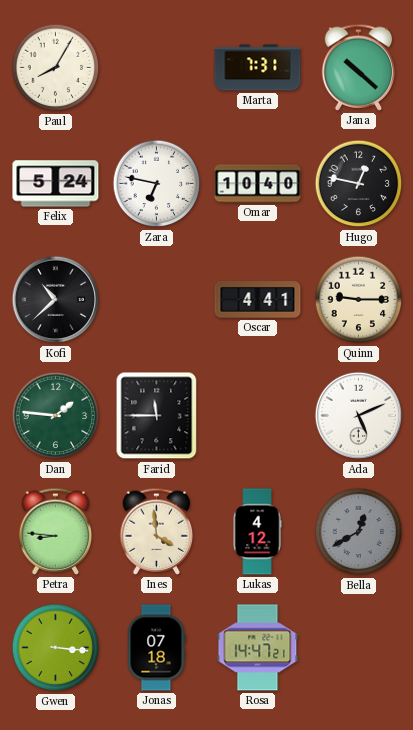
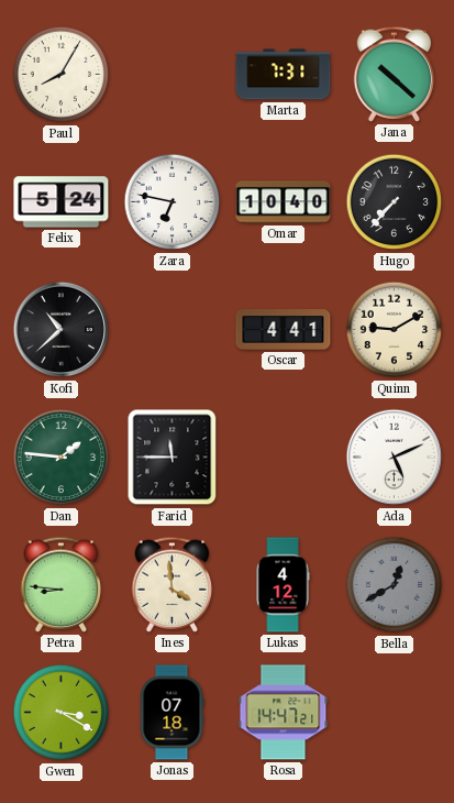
Hugo: 12:47 -> 7:37
Quinn: 9:15 -> 9:10
Gwen: 3:16 -> 3:20
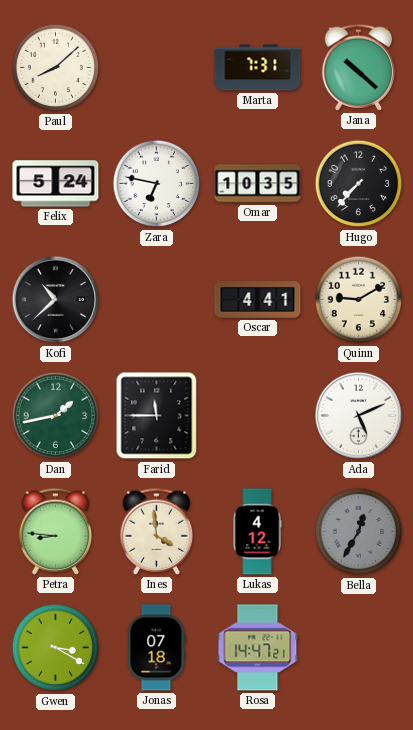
Paul: 8:05 -> 8:08
Omar: 10:40 -> 10:35
Dan: 1:46 -> 1:43
Bella: 12:40 -> 12:35
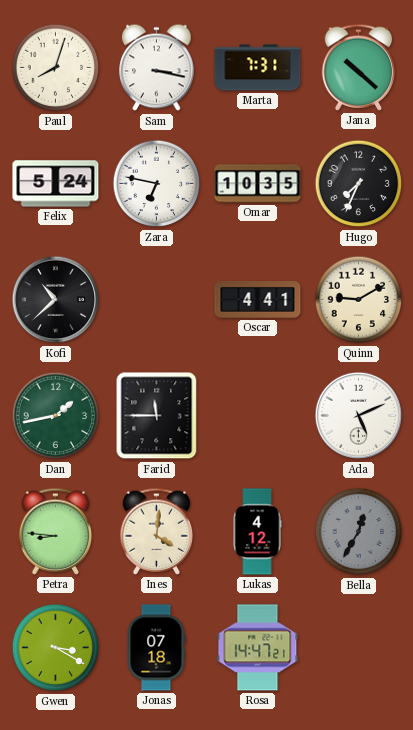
Paul: 8:08 -> 8:03
Sam: none -> 3:17
Hugo: 7:37 -> 7:34
Ines: 3:59 -> 4:01
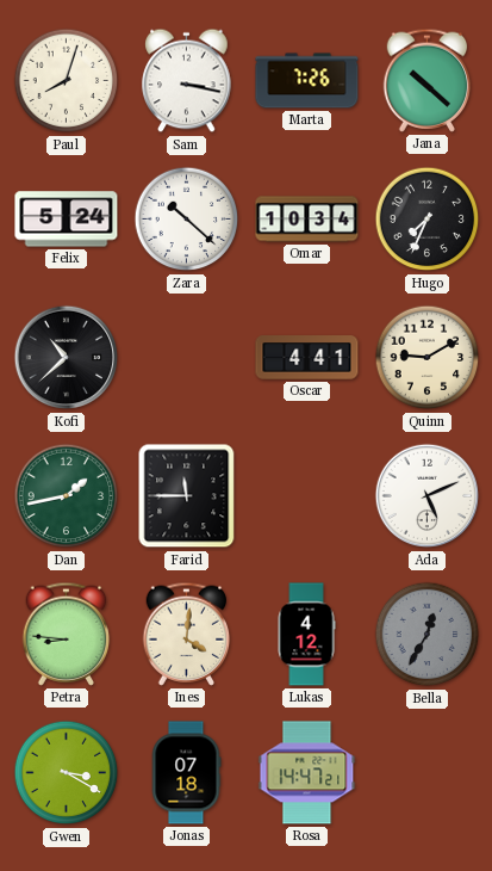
Marta: 7:31 -> 7:26
Zara: 6:47 -> 10:22
Omar: 10:35 -> 10:34
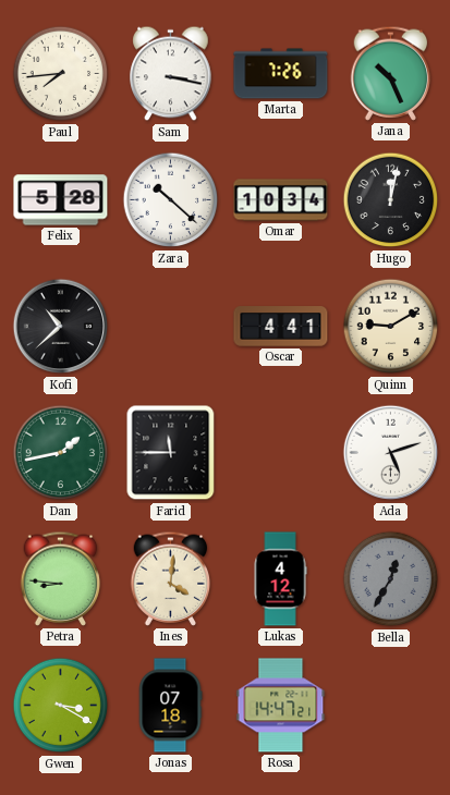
Paul: 8:03 -> 7:44
Jana: 10:22 -> 10:26
Felix: 5:24 -> 5:28
Hugo: 7:34 -> 12:02
Ada: 5:11 -> 5:12
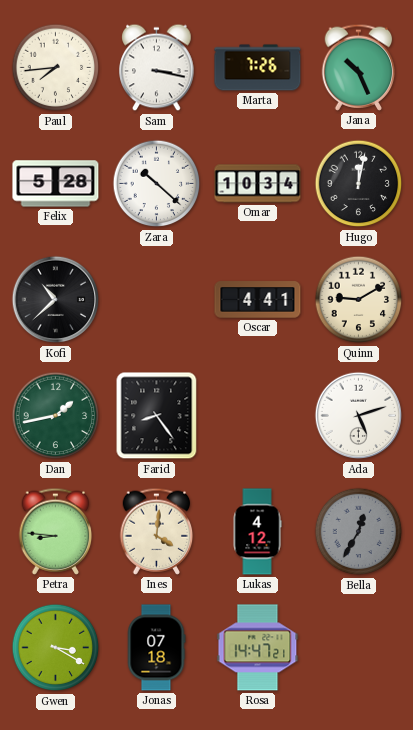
Farid: 11:45 -> 8:24
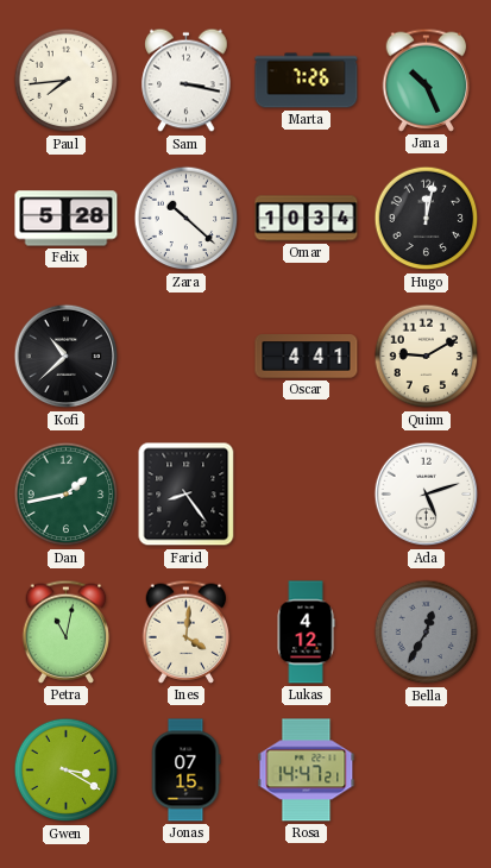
Petra: 8:46 -> 11:02
Jonas: 07:18 -> 07:15
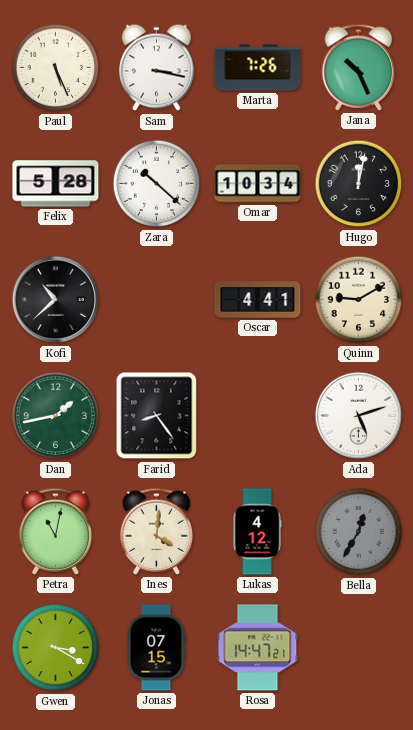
Paul: 7:44 -> 5:26
